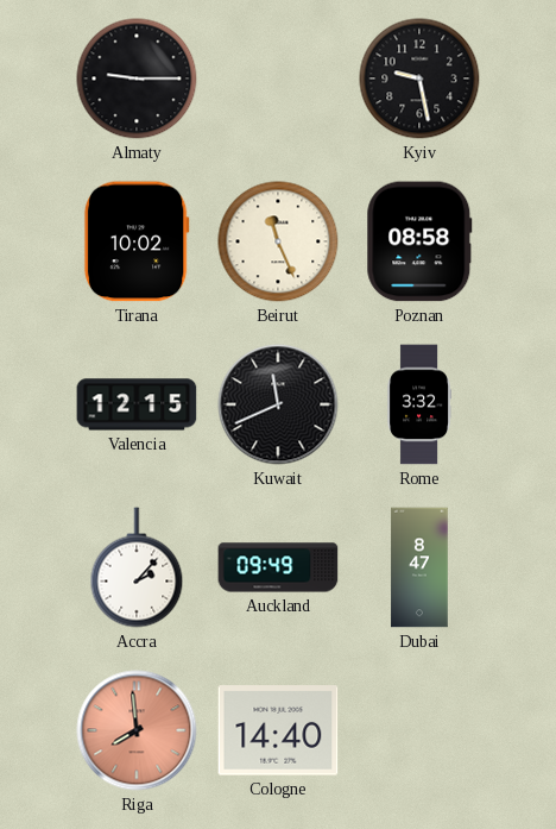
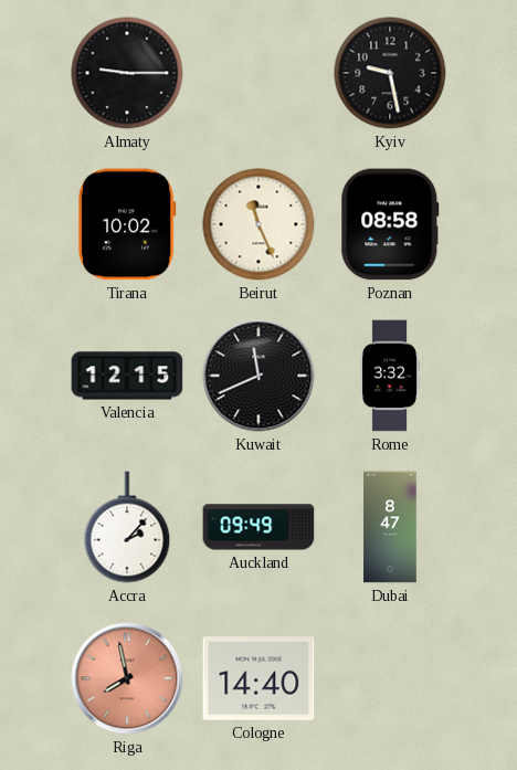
Riga: 7:59 -> 7:58
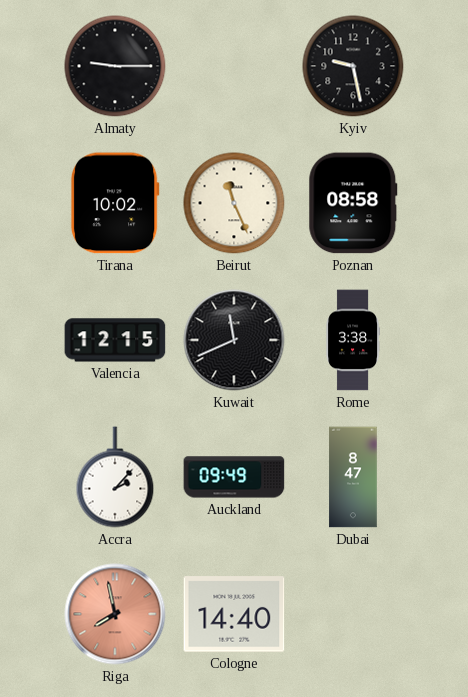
Rome: 3:32 -> 3:38
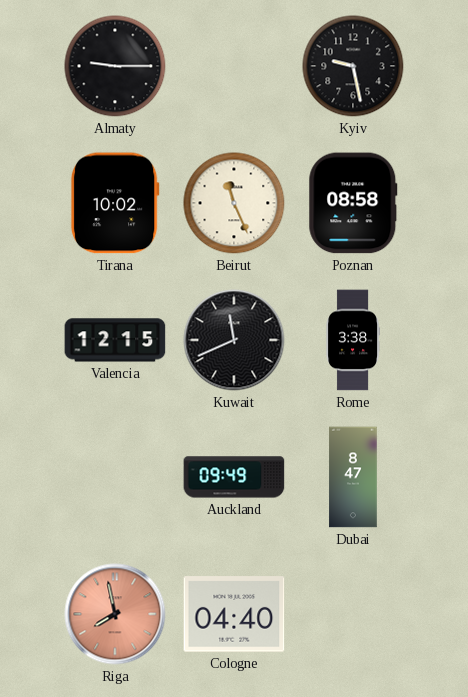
Accra: 2:07 -> none
Cologne: 14:40 -> 04:40
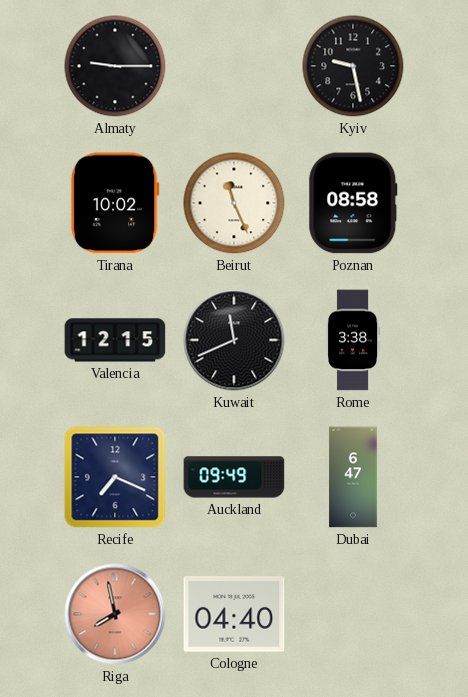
Recife: none -> 7:19
Dubai: 8:47 -> 6:47
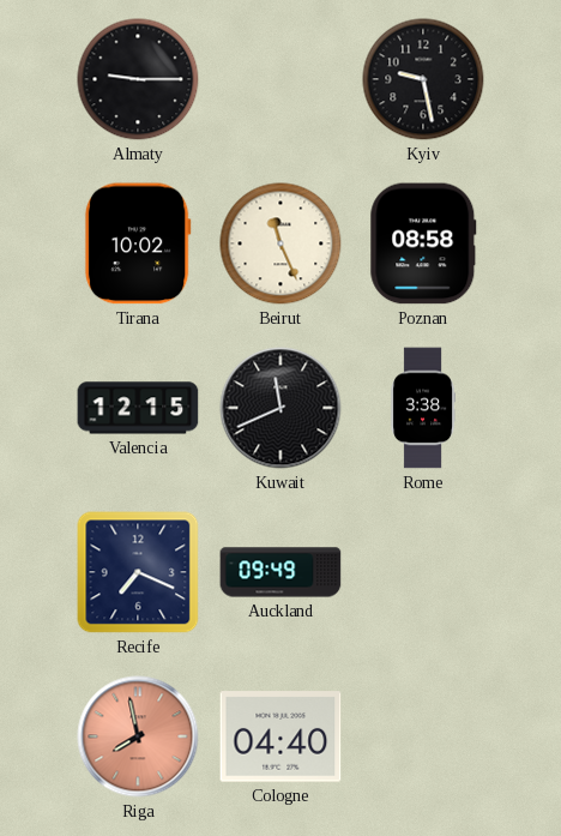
Dubai: 6:47 -> none
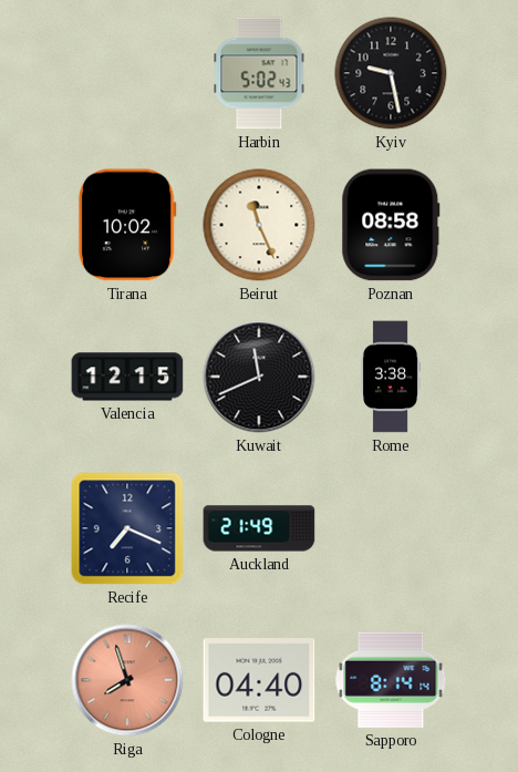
Almaty: 9:15 -> none
Harbin: none -> 5:02
Auckland: 09:49 -> 21:49
Riga: 7:58 -> 7:57
Sapporo: none -> 8:14
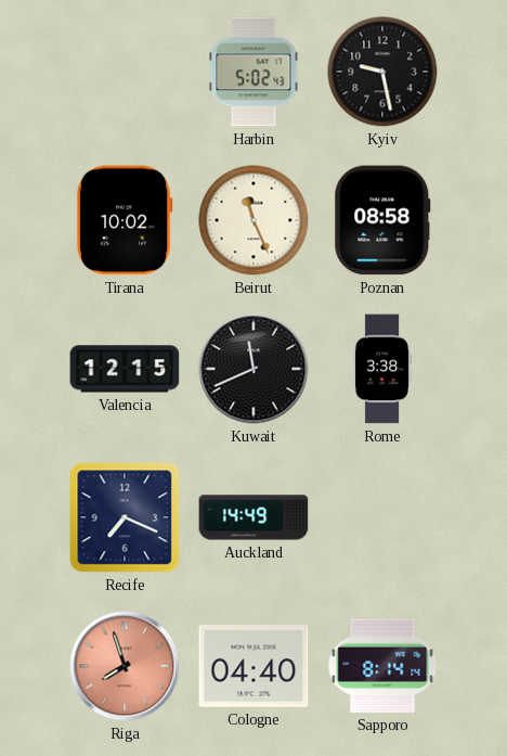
Auckland: 21:49 -> 14:49
